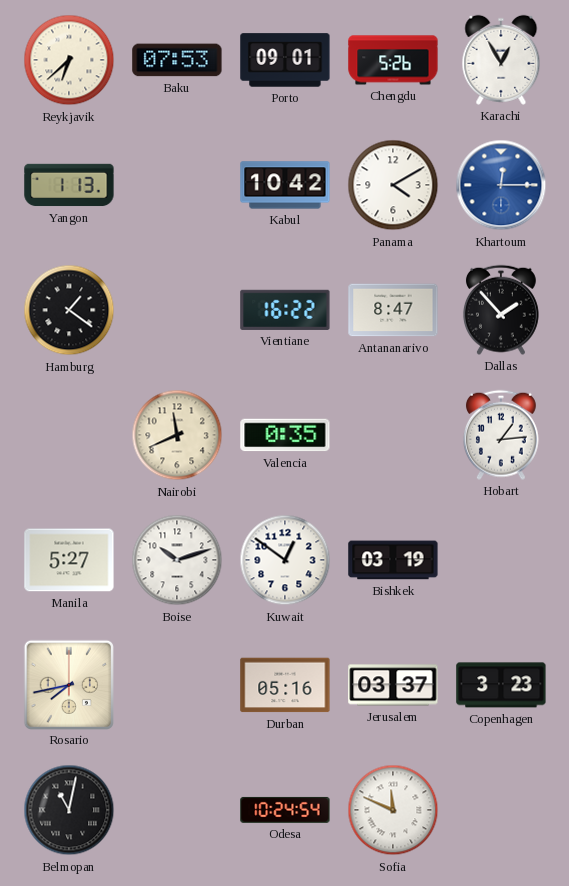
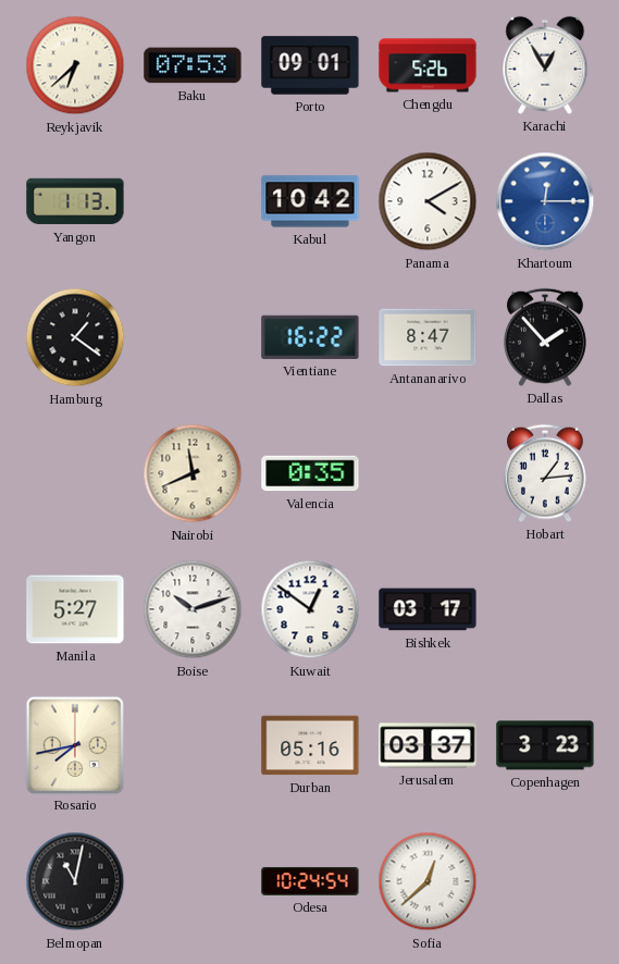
Bishkek: 03:19 -> 03:17
Sofia: 11:49 -> 12:38
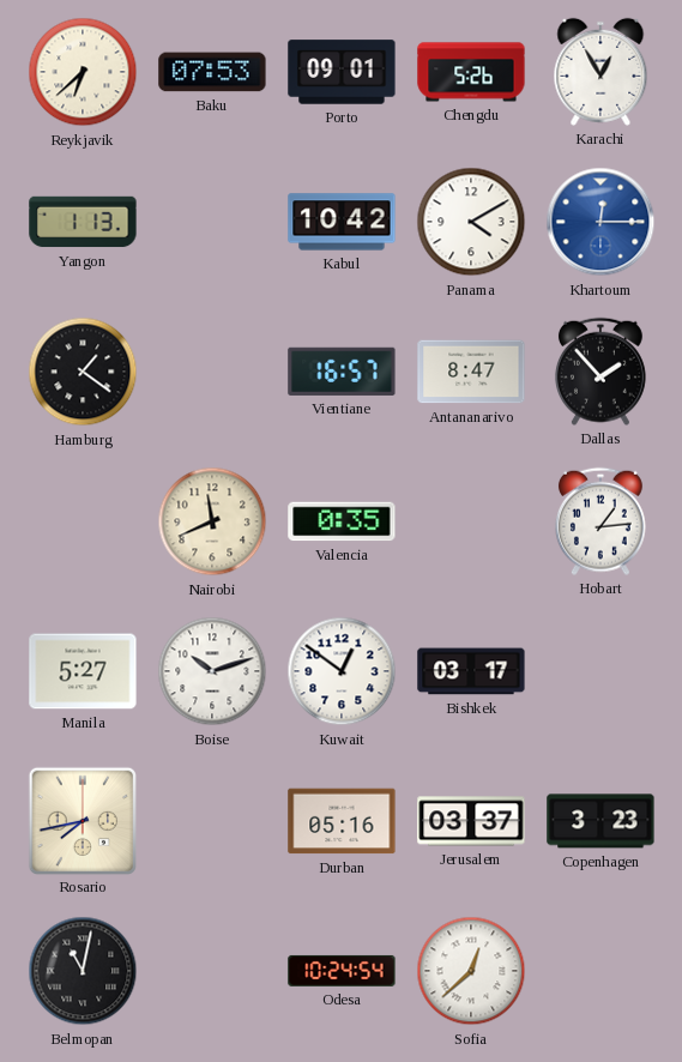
Vientiane: 16:22 -> 16:57
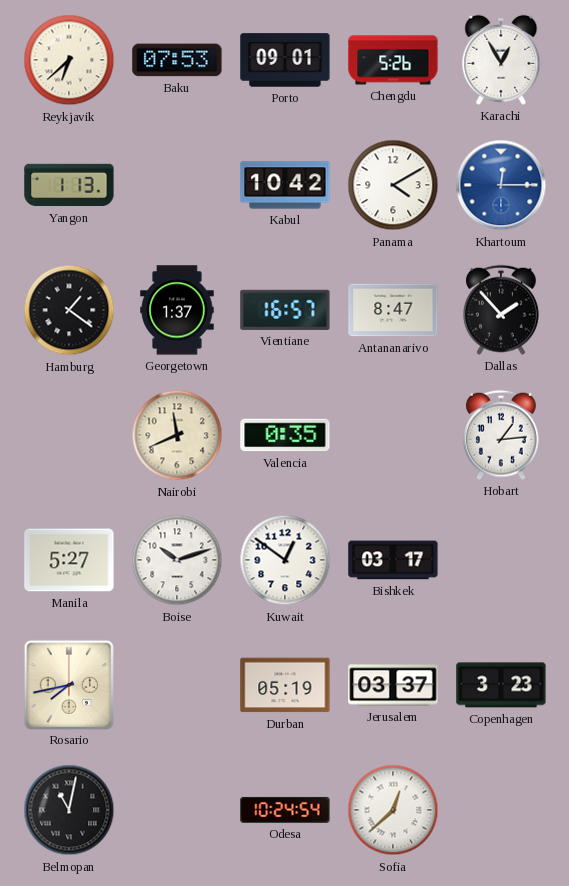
Georgetown: none -> 1:37
Durban: 05:16 -> 05:19
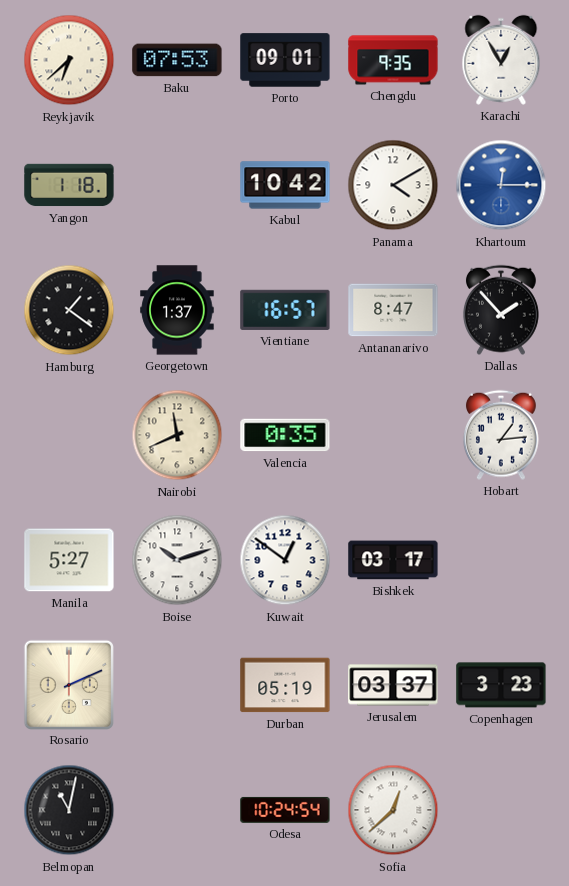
Chengdu: 5:26 -> 9:35
Yangon: 1:13 -> 1:18
Rosario: 7:43 -> 2:11
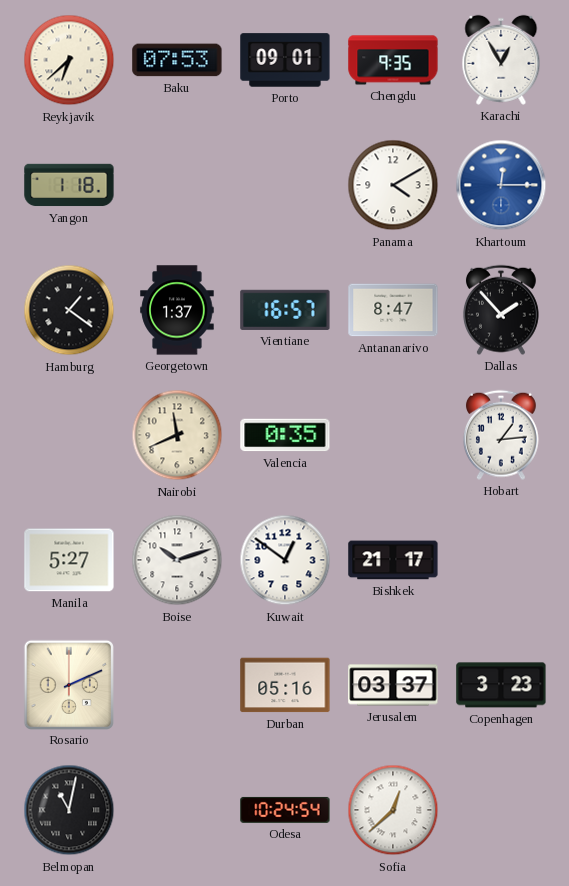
Kabul: 10:42 -> none
Bishkek: 03:17 -> 21:17
Durban: 05:19 -> 05:16
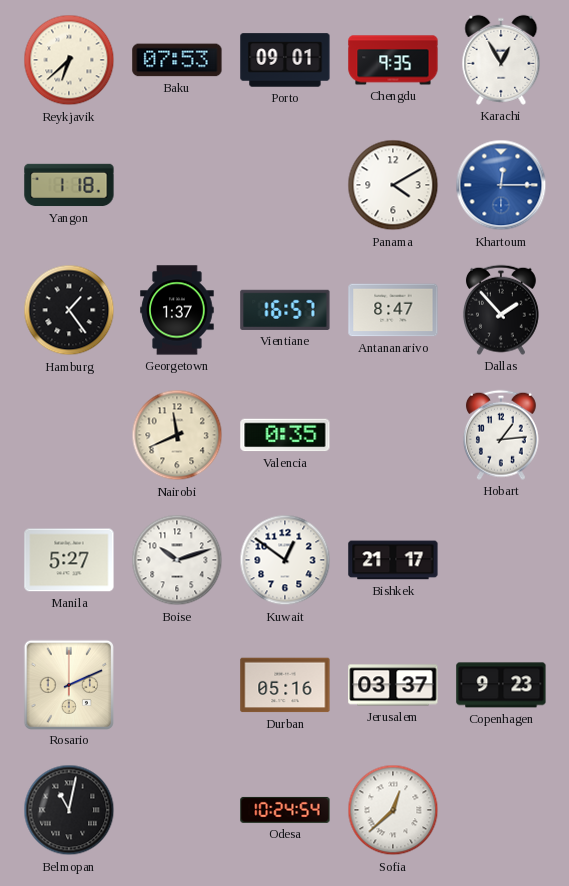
Hamburg: 1:21 -> 1:24
Copenhagen: 3:23 -> 9:23
